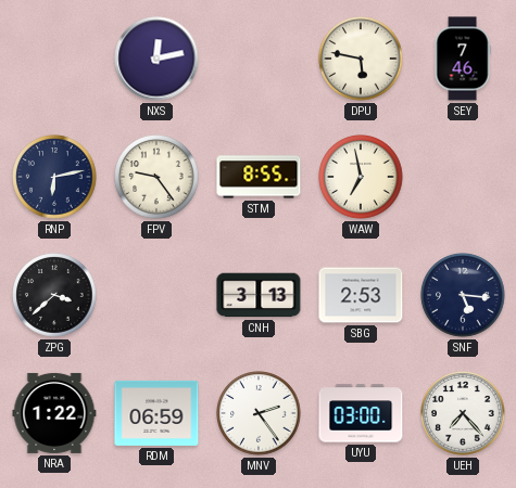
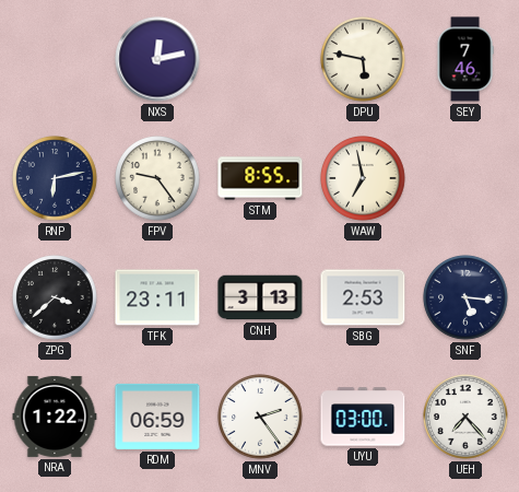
TFK: none -> 23:11
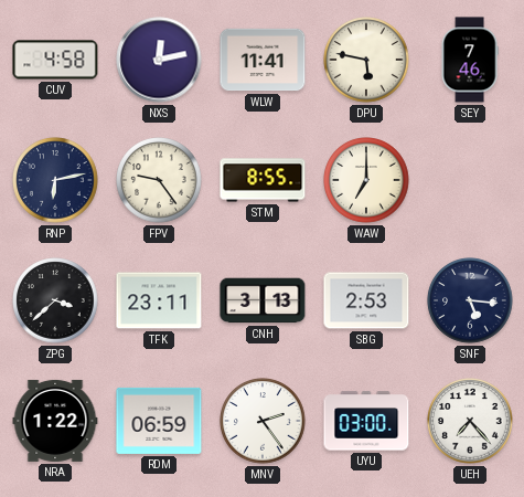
CUV: none -> 4:58
WLW: none -> 11:41
WAW: 6:58 -> 7:00
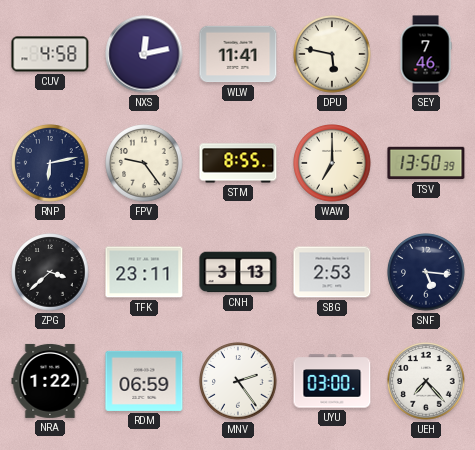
TSV: none -> 13:50
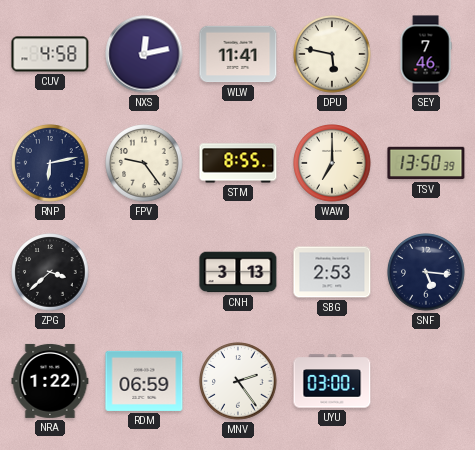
TFK: 23:11 -> none
UEH: 7:23 -> none
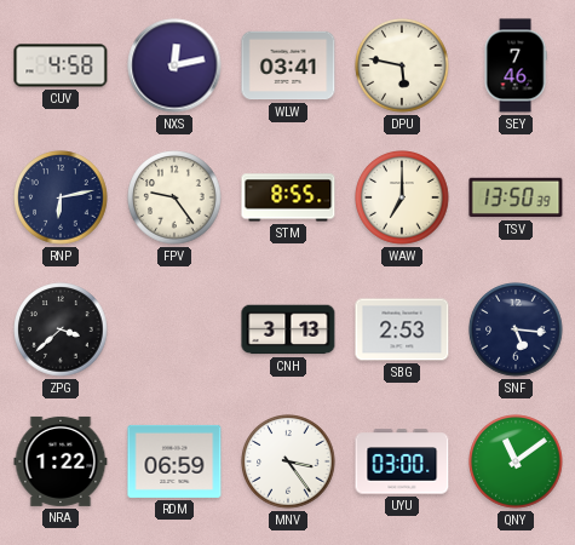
WLW: 11:41 -> 03:41
MNV: 2:24 -> 3:24
QNY: none -> 11:09
